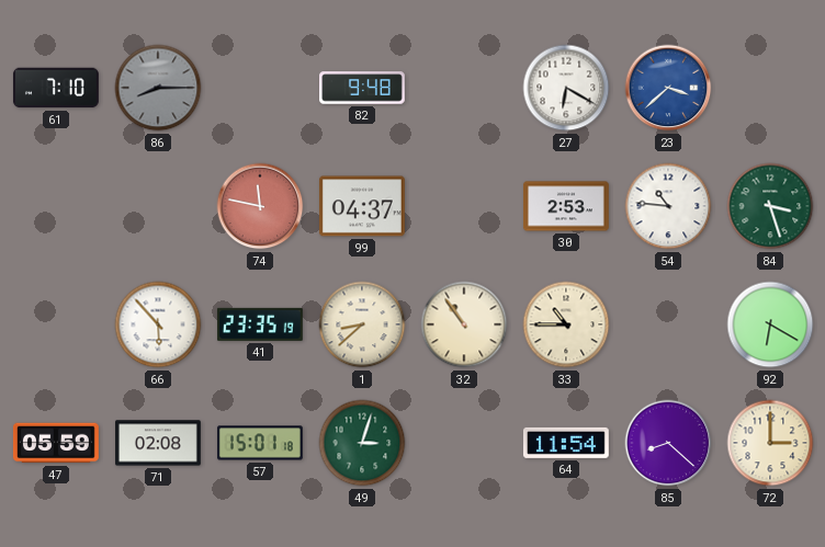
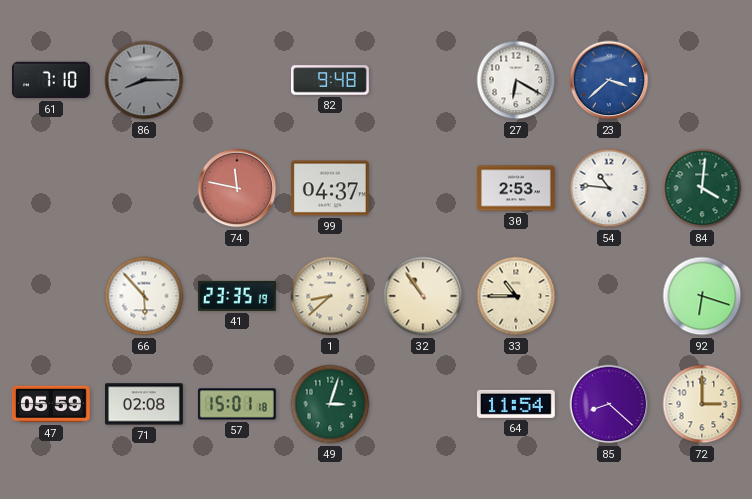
84: 3:27 -> 4:01
92: 6:20 -> 6:18
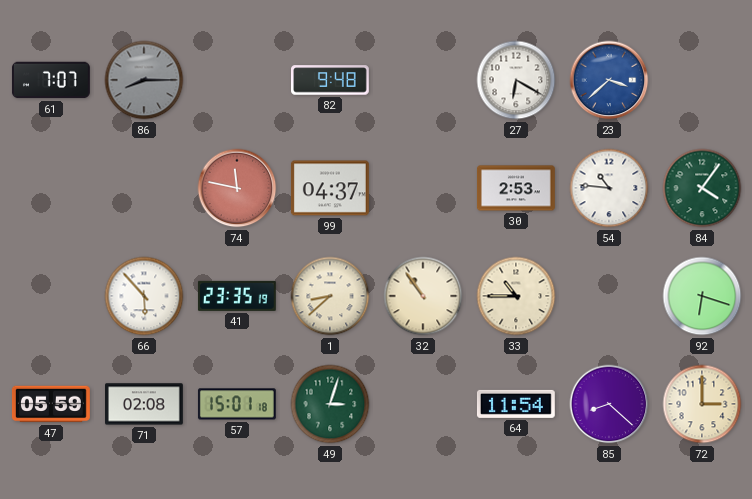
61: 7:10 -> 7:07
84: 4:01 -> 4:06
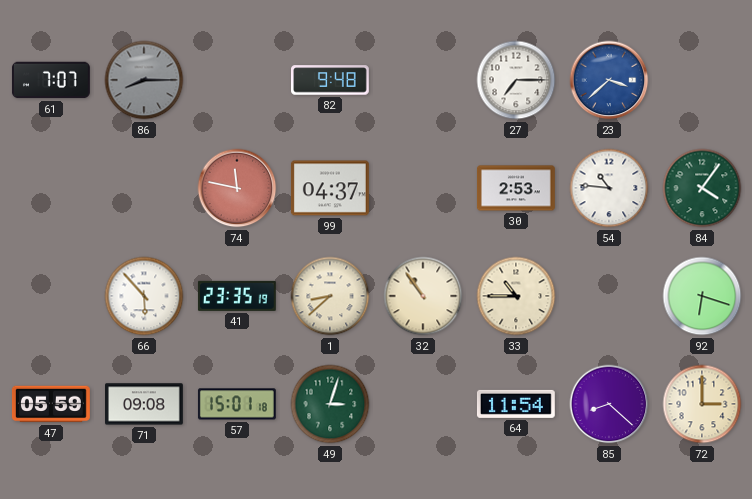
27: 6:20 -> 7:15
71: 02:08 -> 09:08
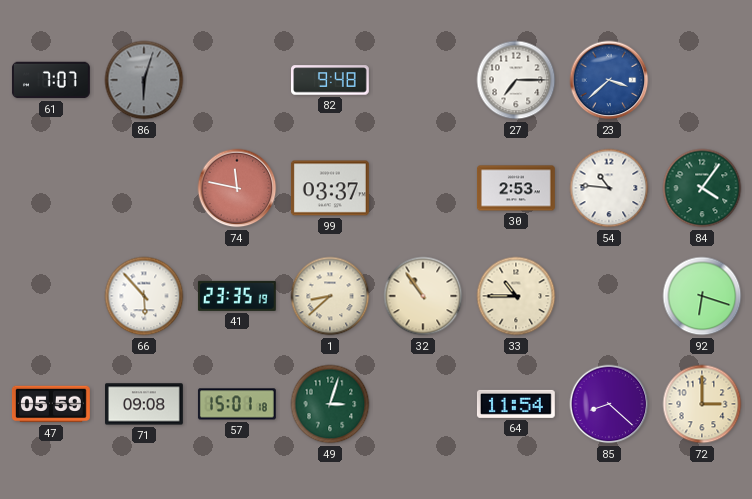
86: 8:15 -> 6:03
99: 04:37 -> 03:37
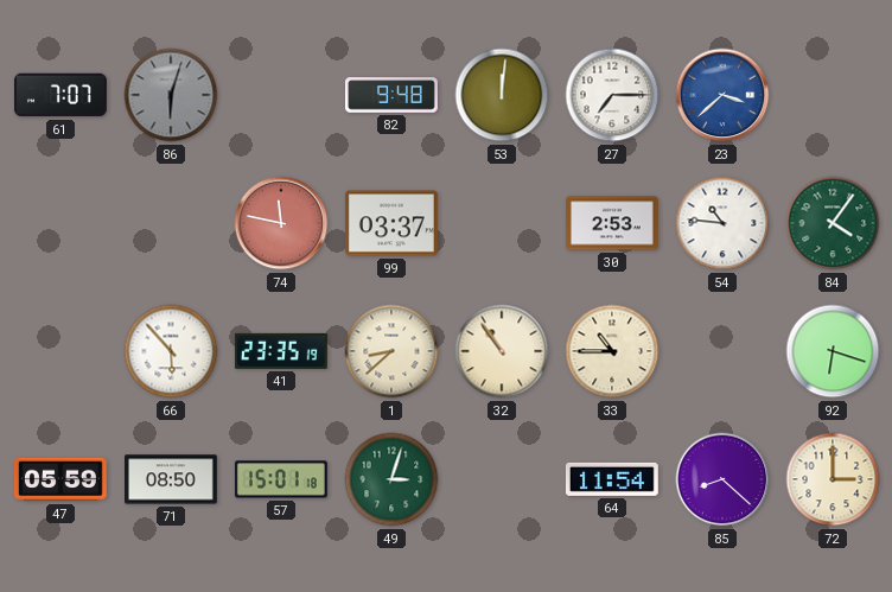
53: none -> 12:01
71: 09:08 -> 08:50
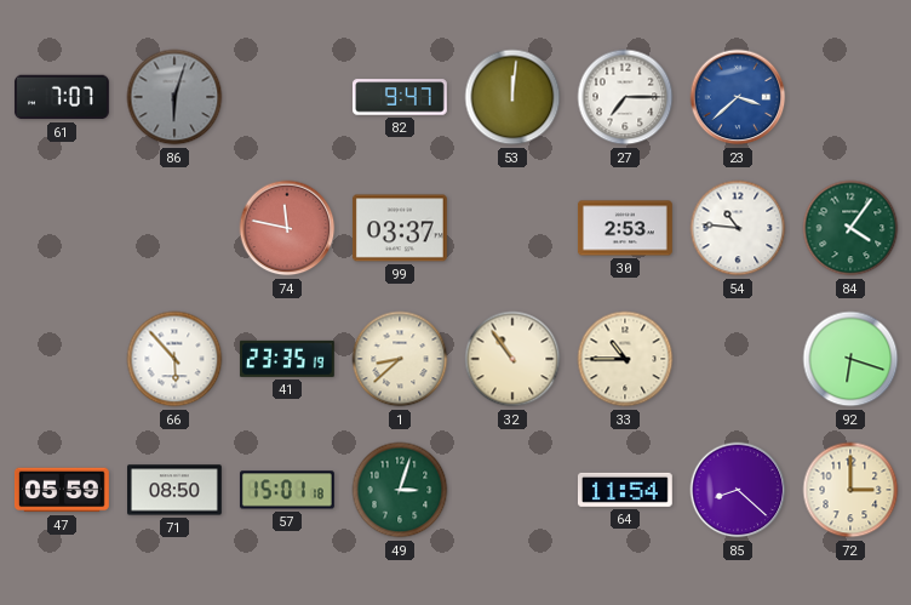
82: 9:48 -> 9:47
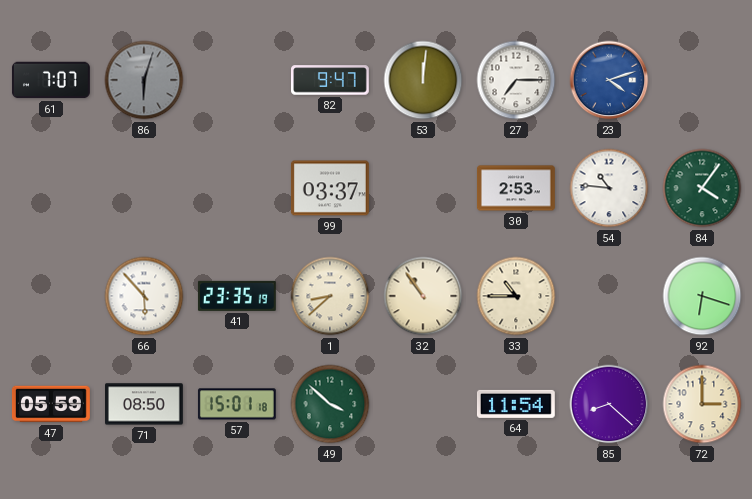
23: 3:38 -> 4:12
74: 11:47 -> none
49: 3:03 -> 3:52
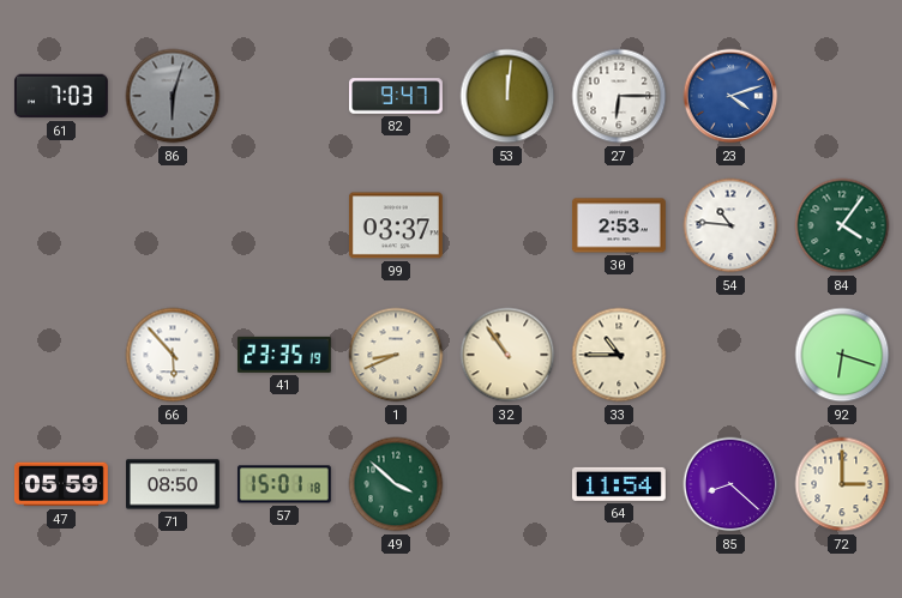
61: 7:07 -> 7:03
27: 7:15 -> 6:15
1: 8:38 -> 8:41
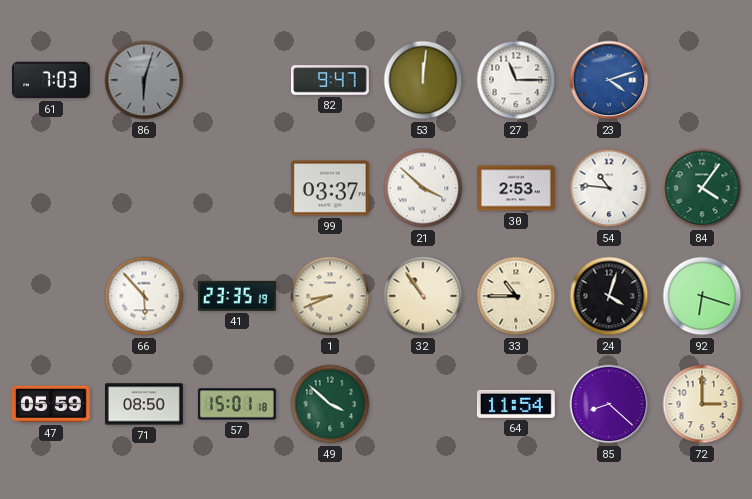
27: 6:15 -> 11:15
21: none -> 3:52
24: none -> 4:03
